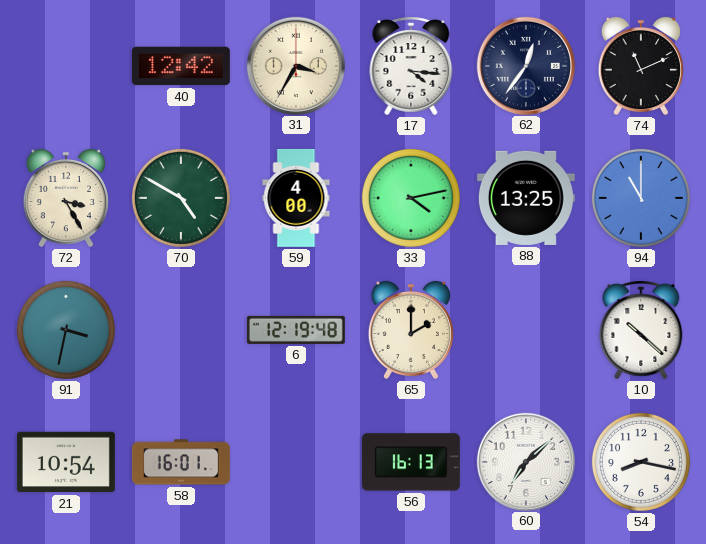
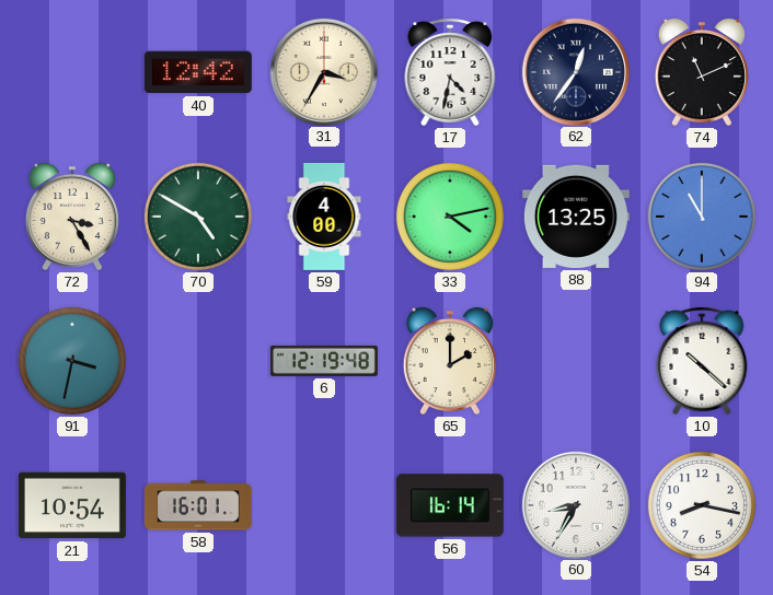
17: 4:16 -> 4:32
56: 16:13 -> 16:14
60: 7:08 -> 8:35
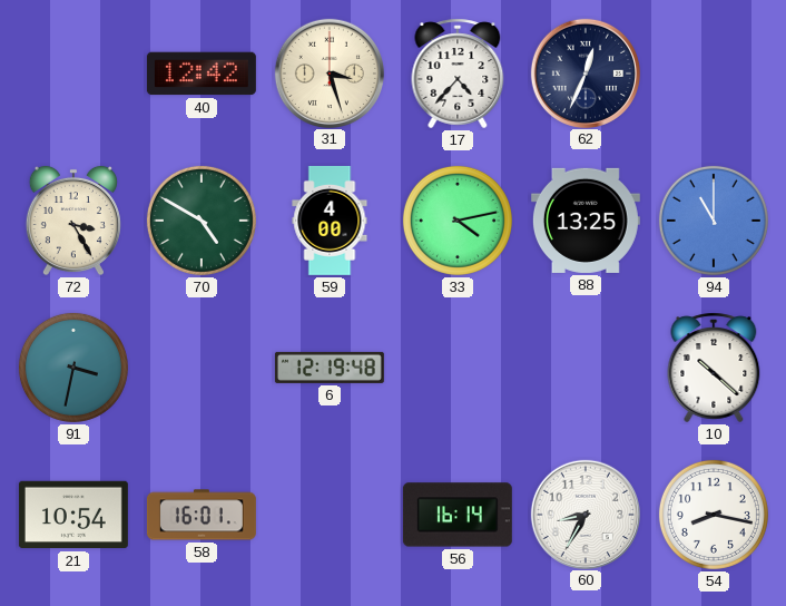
31: 3:35 -> 3:27
17: 4:32 -> 4:37
62: 12:36 -> 12:34
74: 11:11 -> none
65: 2:00 -> none
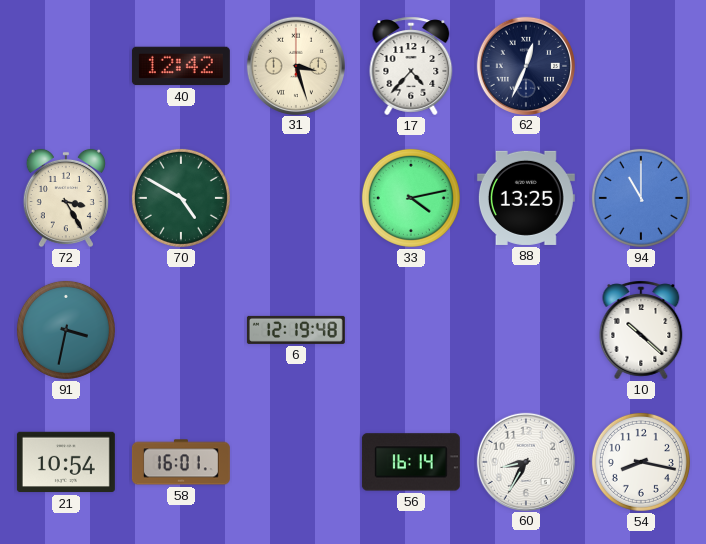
59: 4:00 -> none
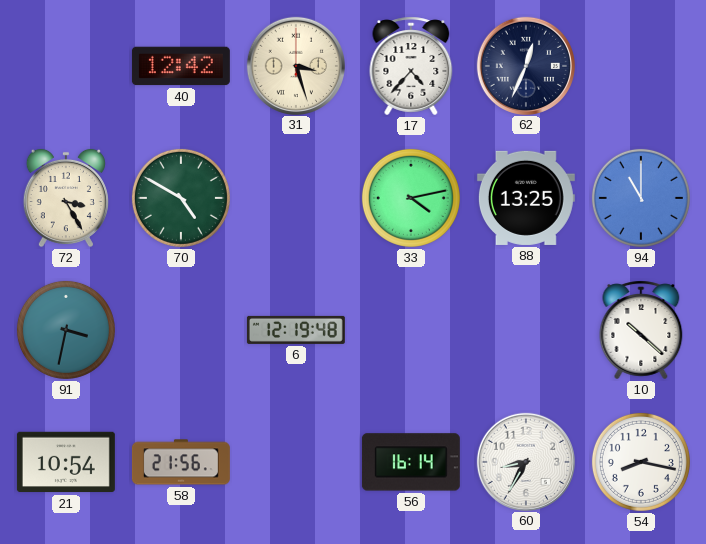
58: 16:01 -> 21:56
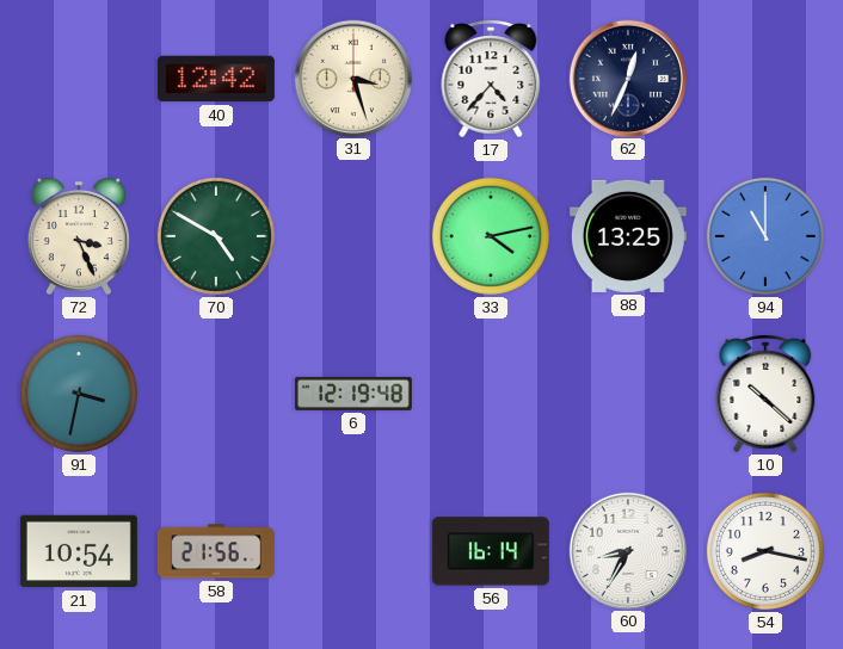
72: 3:25 -> 3:26
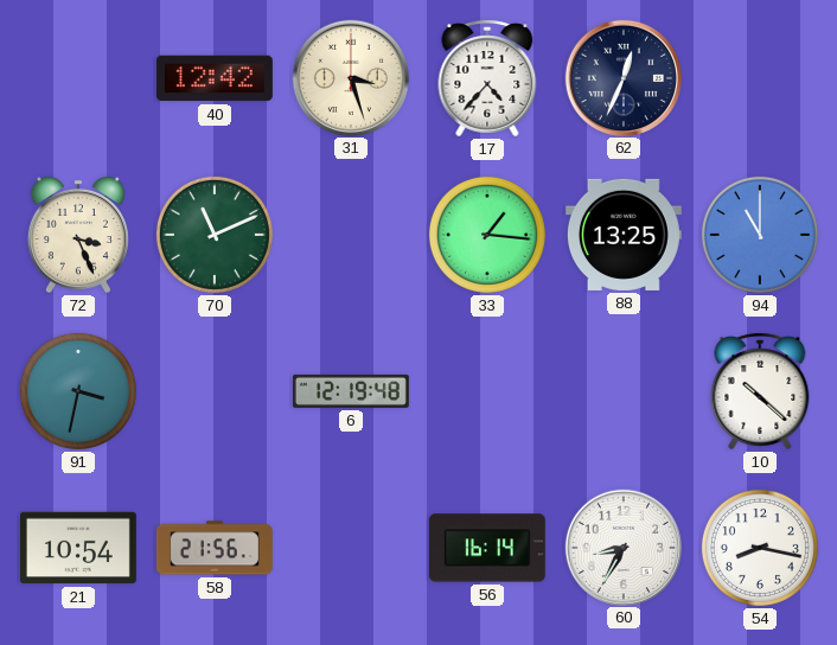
70: 4:50 -> 11:11
33: 4:13 -> 1:16
